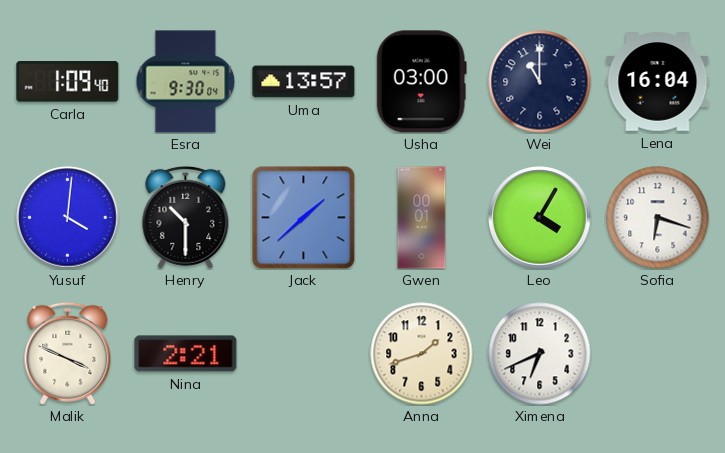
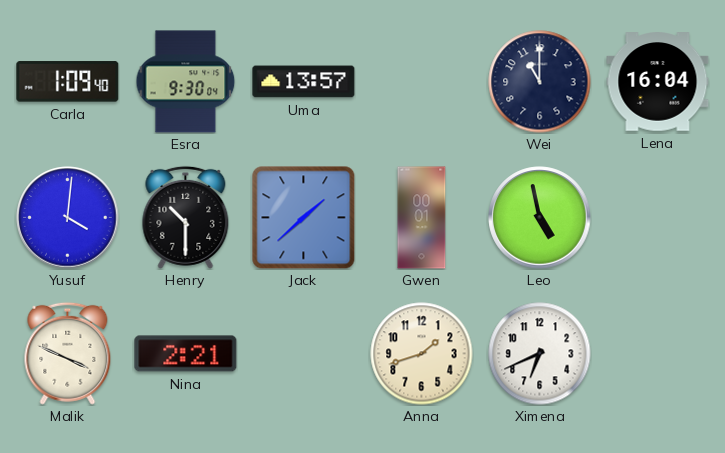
Usha: 03:00 -> none
Leo: 4:05 -> 4:58
Sofia: 6:18 -> none
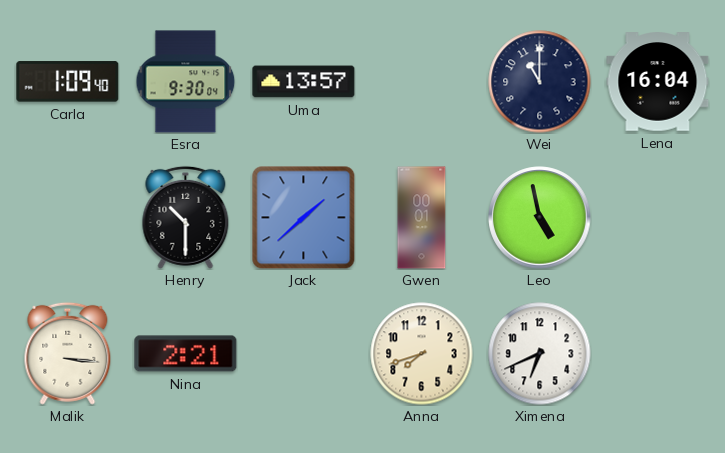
Yusuf: 4:01 -> none
Malik: 3:49 -> 3:16
Anna: 1:42 -> 7:42
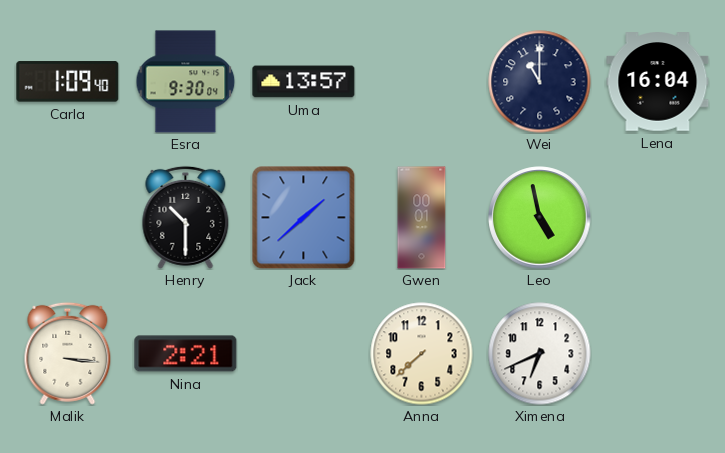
Anna: 7:42 -> 7:38
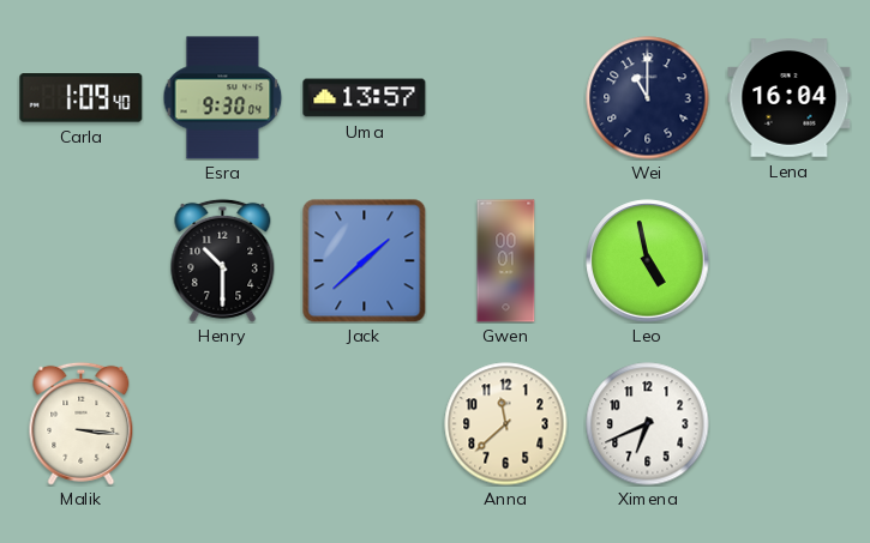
Nina: 2:21 -> none
Anna: 7:38 -> 11:38
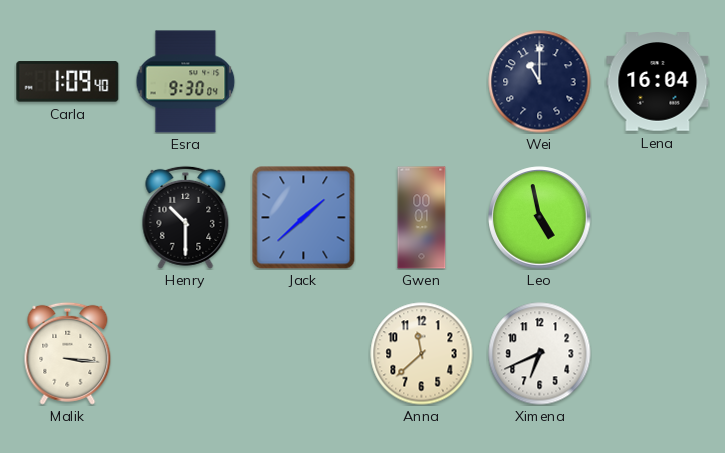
Uma: 13:57 -> none
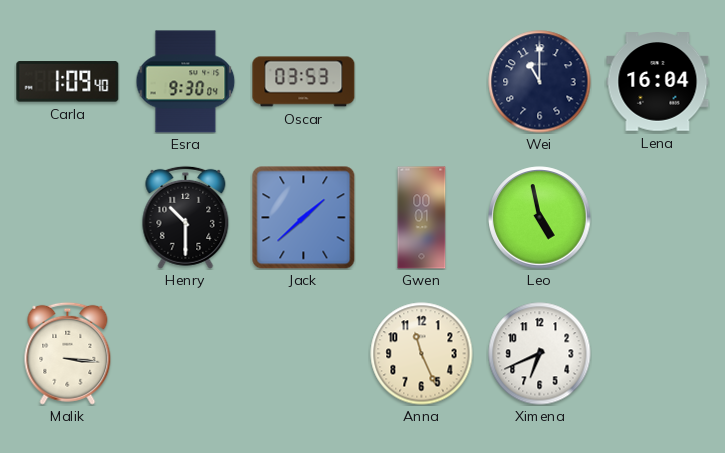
Oscar: none -> 03:53
Anna: 11:38 -> 11:26
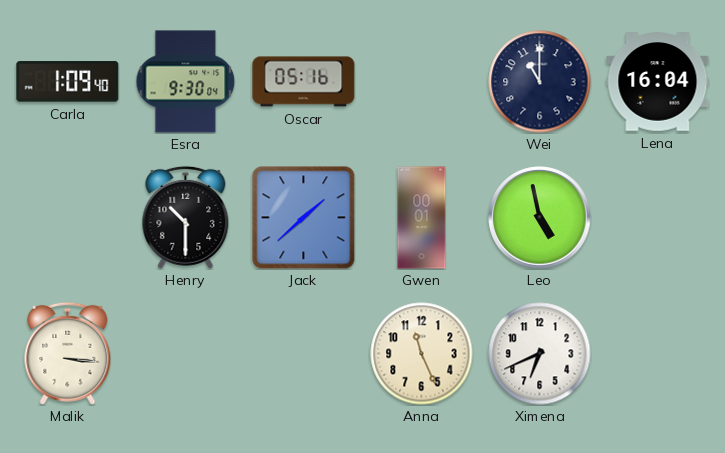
Oscar: 03:53 -> 05:16
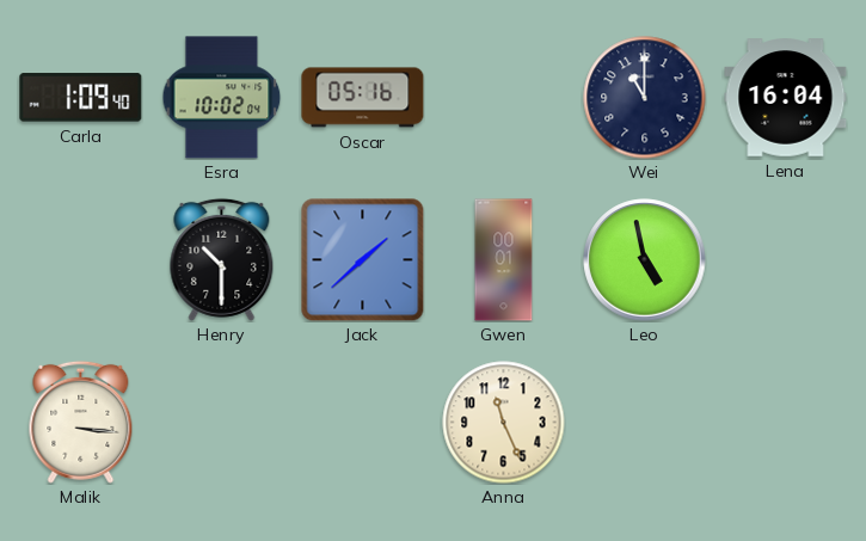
Esra: 9:30 -> 10:02
Ximena: 6:41 -> none
